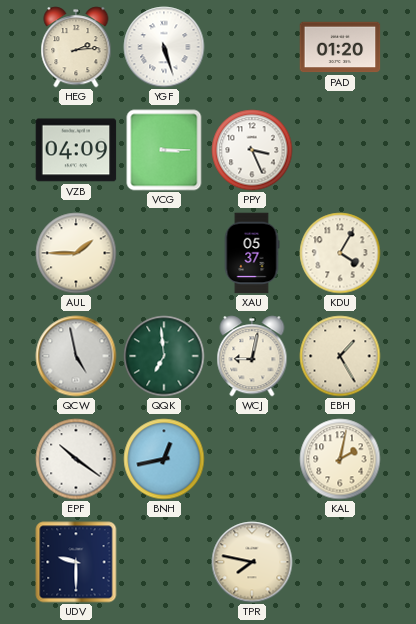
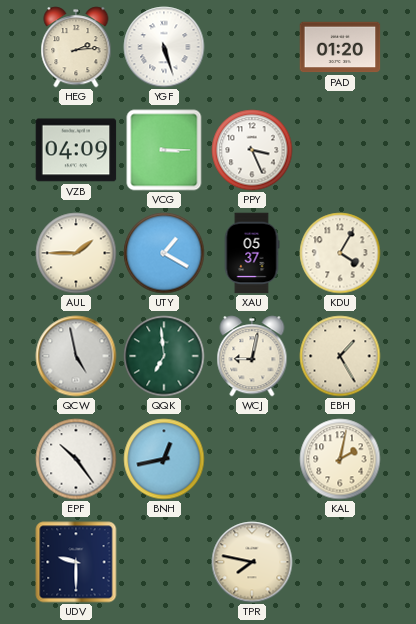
UTY: none -> 1:20
EPF: 10:21 -> 10:24
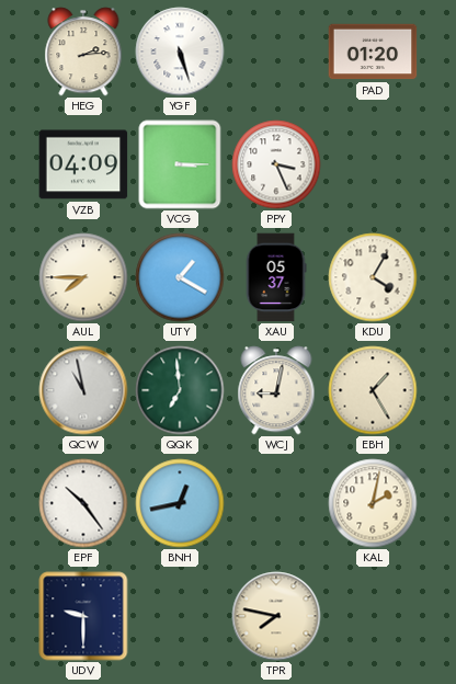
AUL: 1:45 -> 7:45
QCW: 4:58 -> 10:58
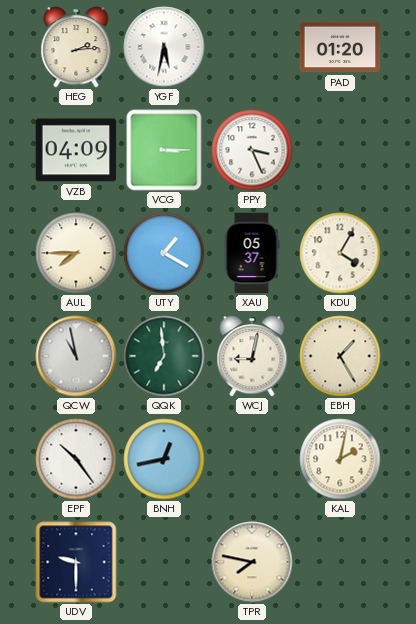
YGF: 5:27 -> 5:32
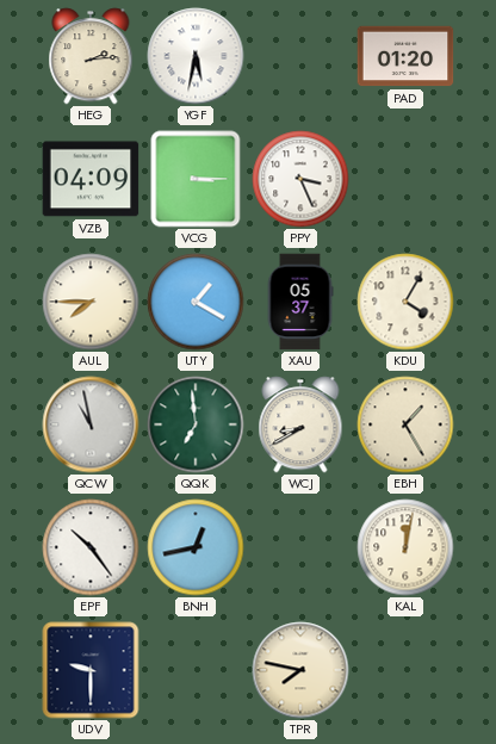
WCJ: 9:02 -> 8:40
KAL: 2:02 -> 12:02
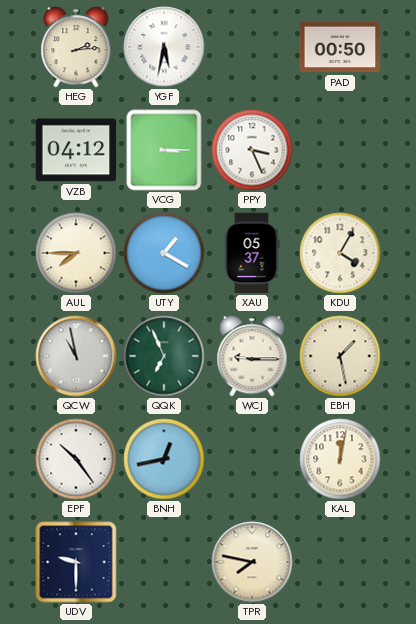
PAD: 01:20 -> 00:50
VZB: 04:09 -> 04:12
QQK: 6:59 -> 6:56
WCJ: 8:40 -> 9:15
EBH: 1:25 -> 1:28
